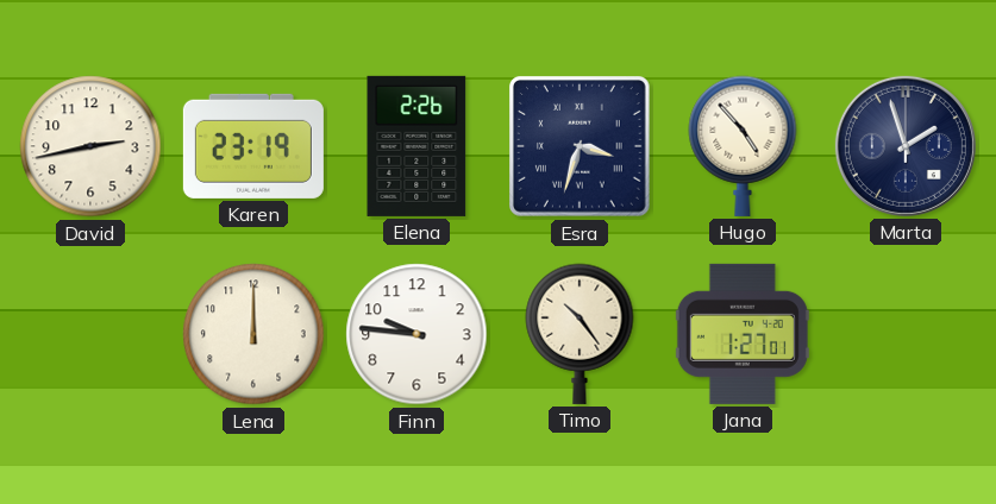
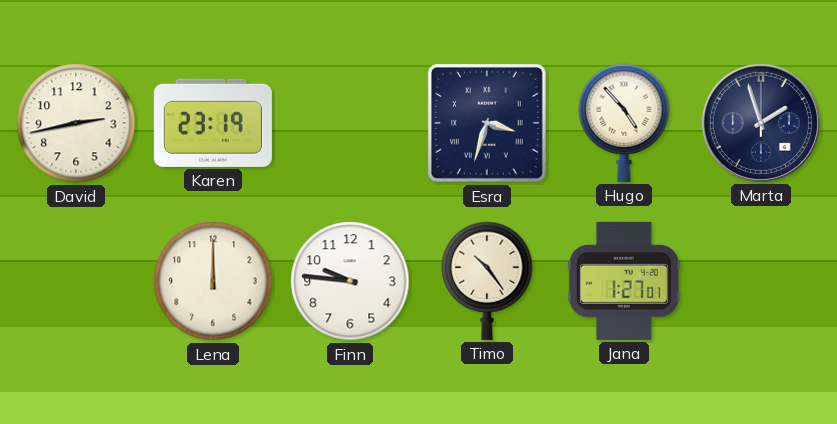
Elena: 2:26 -> none
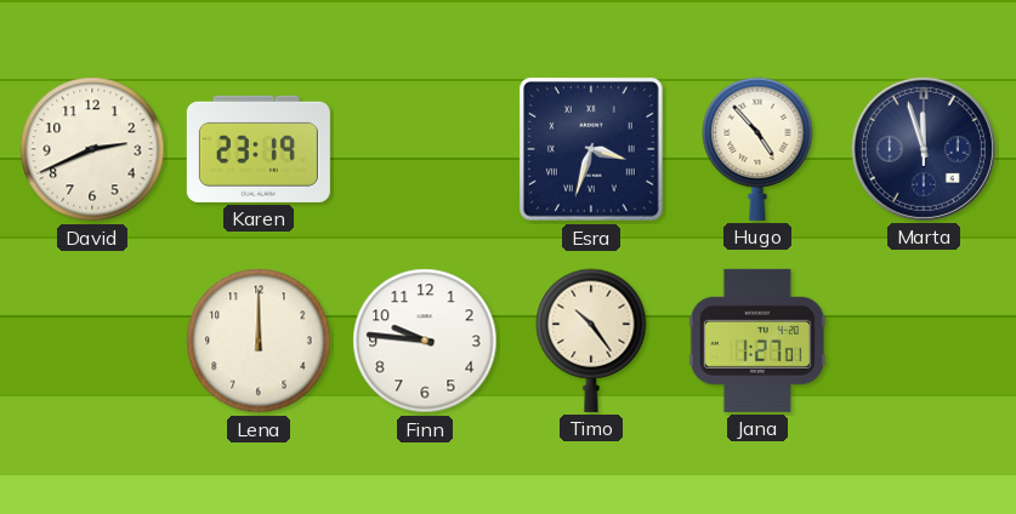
David: 2:43 -> 2:41
Marta: 1:57 -> 11:57
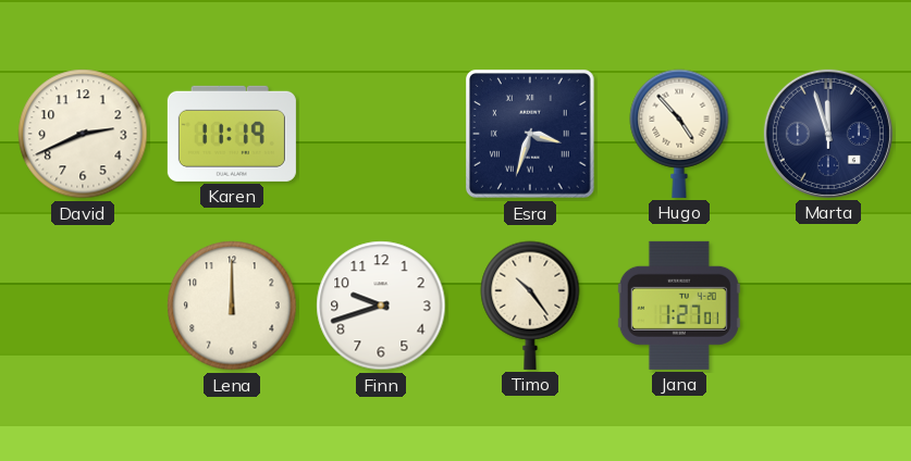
Karen: 23:19 -> 11:19
Finn: 9:46 -> 9:42
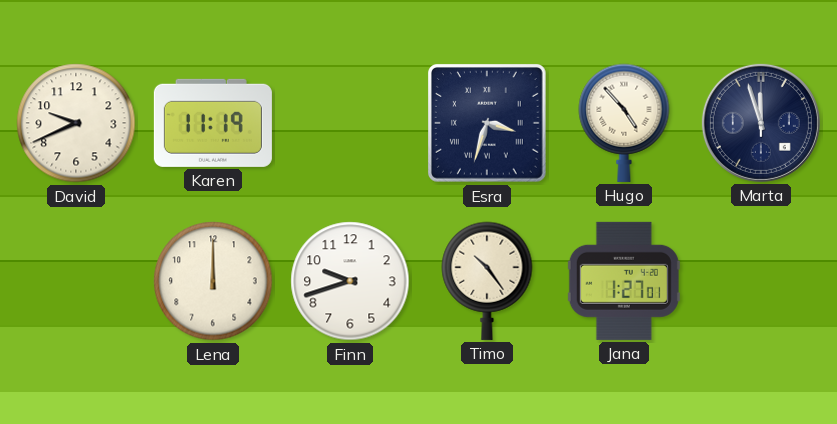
David: 2:41 -> 9:41
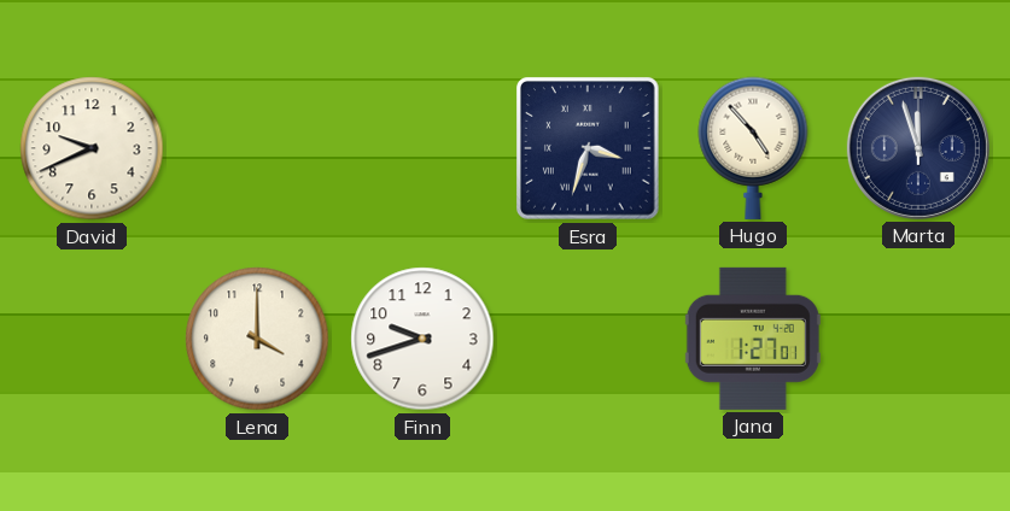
Karen: 11:19 -> none
Lena: 12:00 -> 4:00
Timo: 10:24 -> none
